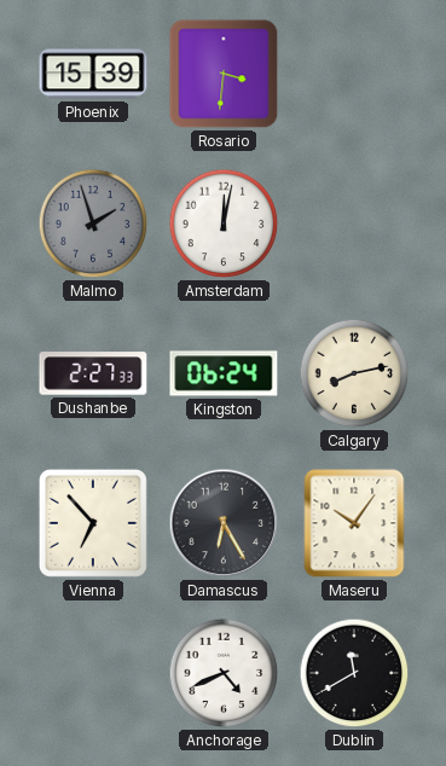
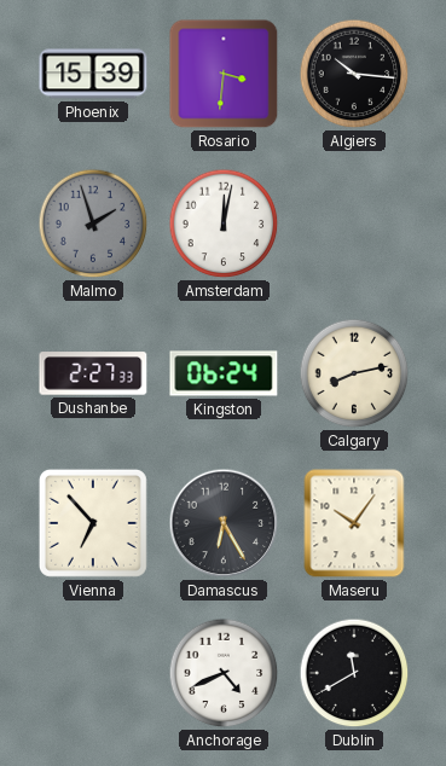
Algiers: none -> 10:16
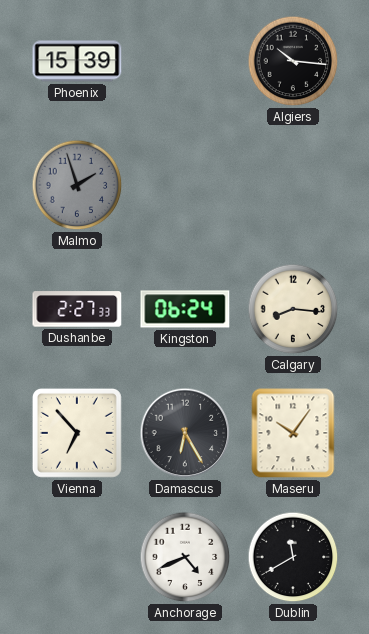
Rosario: 3:31 -> none
Amsterdam: 12:02 -> none
Calgary: 8:13 -> 8:16
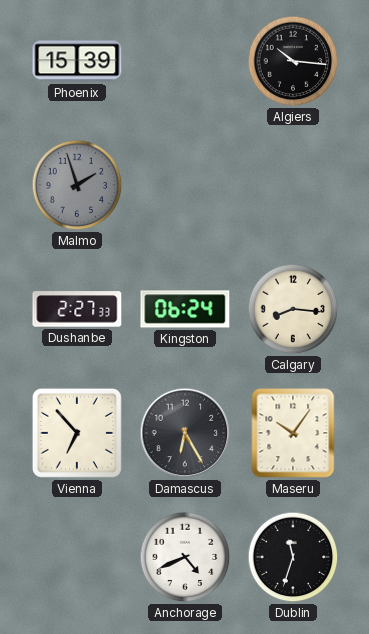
Dublin: 11:40 -> 11:33
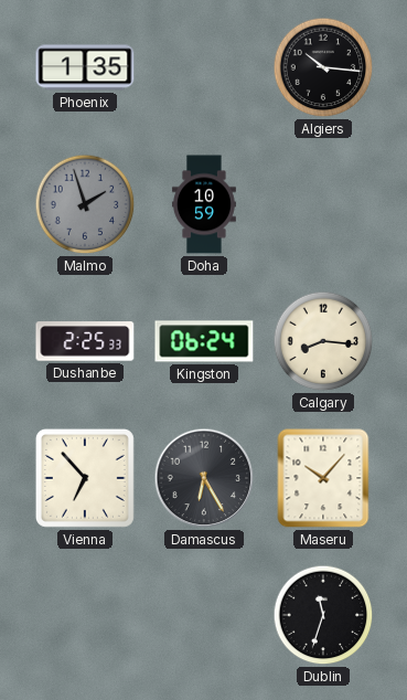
Phoenix: 15:39 -> 1:35
Doha: none -> 10:59
Dushanbe: 2:27 -> 2:25
Maseru: 10:06 -> 10:07
Anchorage: 4:41 -> none
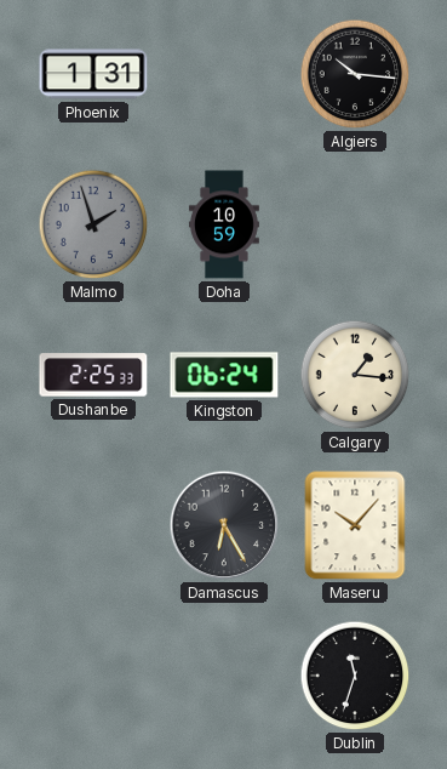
Phoenix: 1:35 -> 1:31
Calgary: 8:16 -> 1:16
Vienna: 6:53 -> none
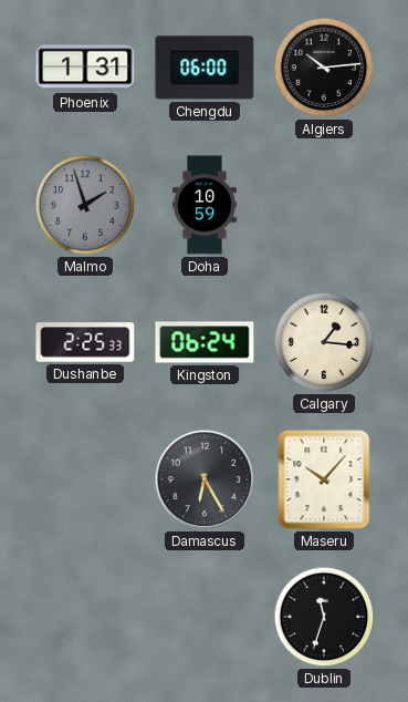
Chengdu: none -> 06:00
Algiers: 10:16 -> 10:14
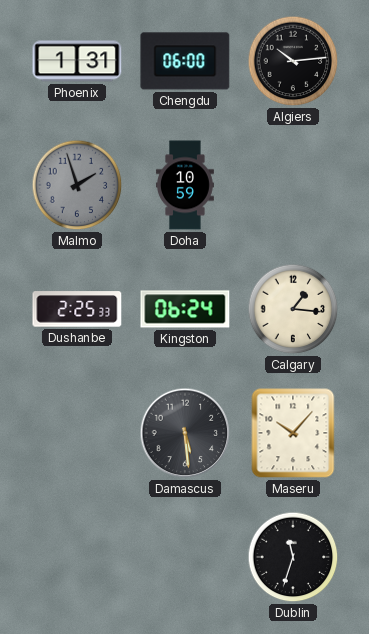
Damascus: 6:25 -> 5:29
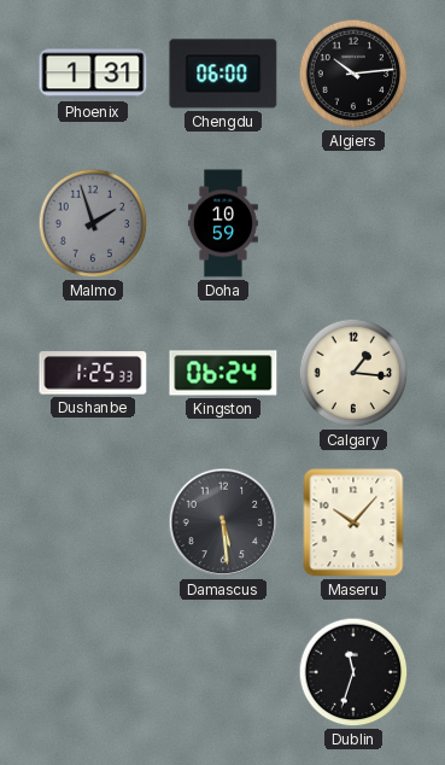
Dushanbe: 2:25 -> 1:25
